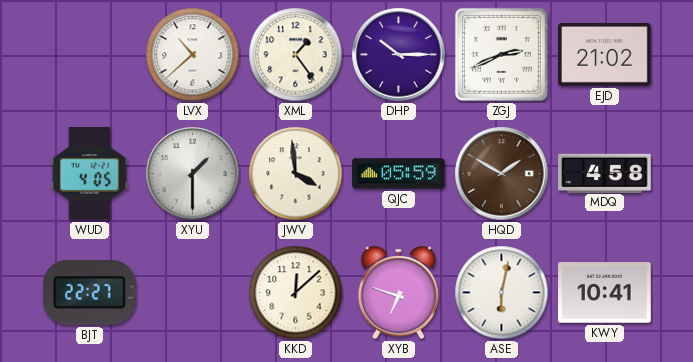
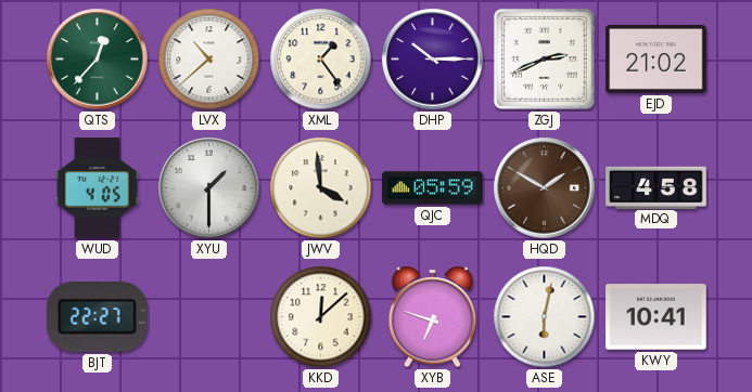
QTS: none -> 12:37
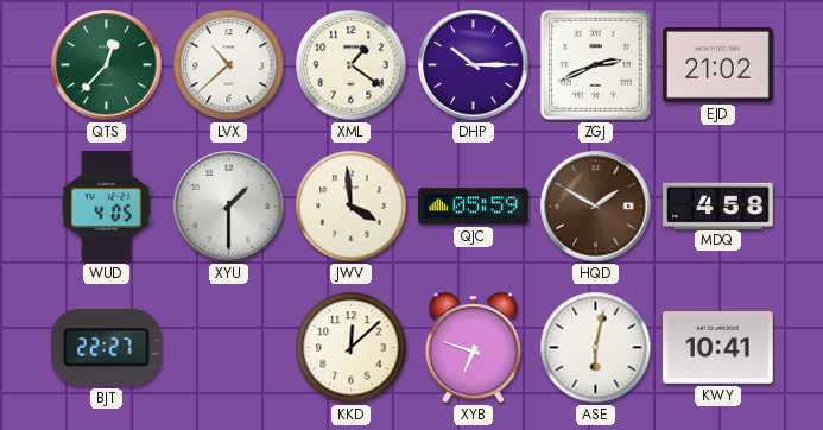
XML: 1:24 -> 1:21
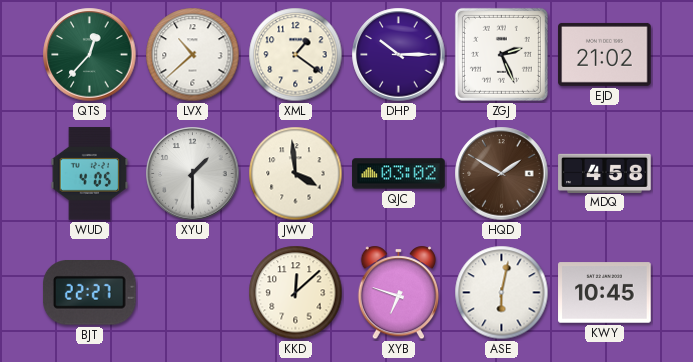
ZGJ: 2:41 -> 2:26
QJC: 05:59 -> 03:02
KWY: 10:41 -> 10:45
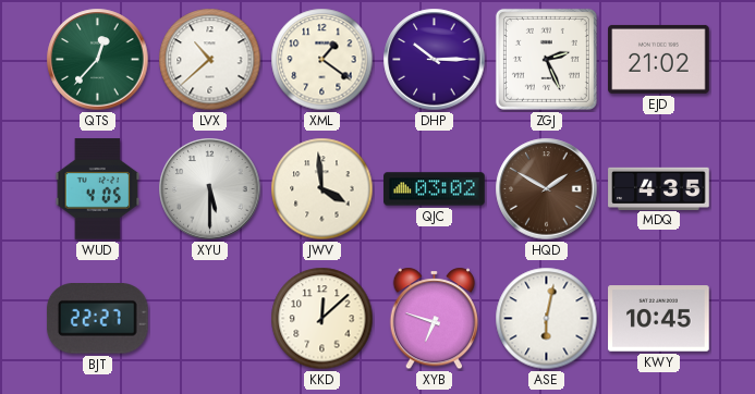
XYU: 1:30 -> 5:30
MDQ: 4:58 -> 4:35
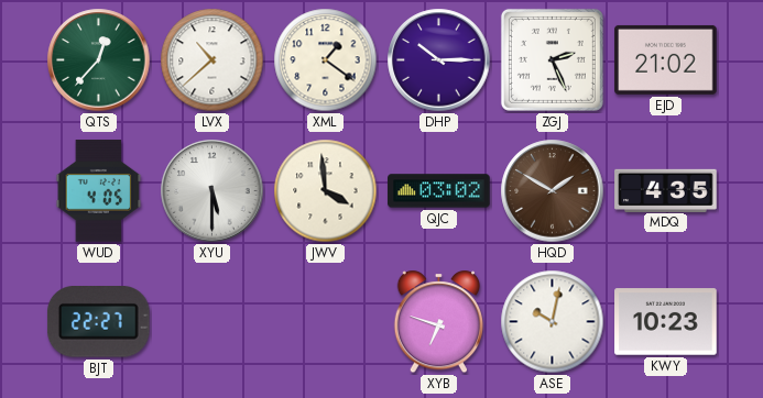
KKD: 12:08 -> none
ASE: 6:02 -> 10:02
KWY: 10:45 -> 10:23
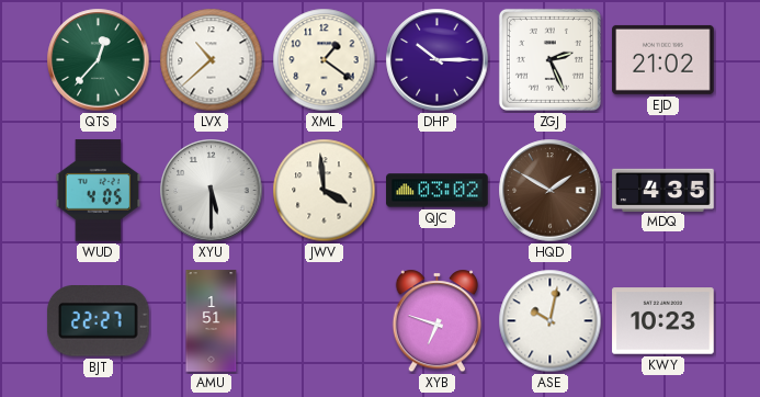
AMU: none -> 1:51
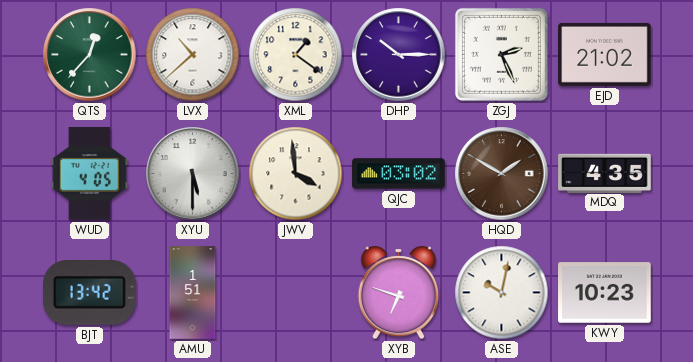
BJT: 22:27 -> 13:42
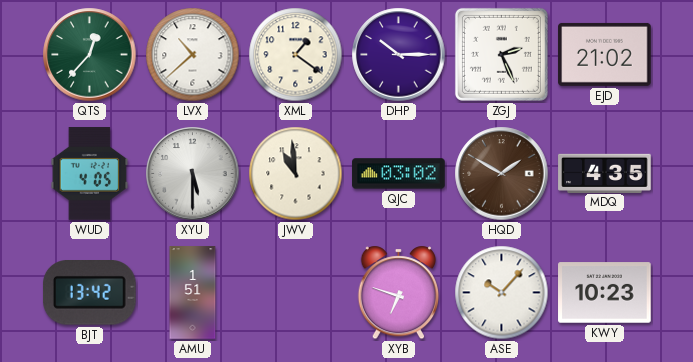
JWV: 3:59 -> 10:59
ASE: 10:02 -> 10:07
